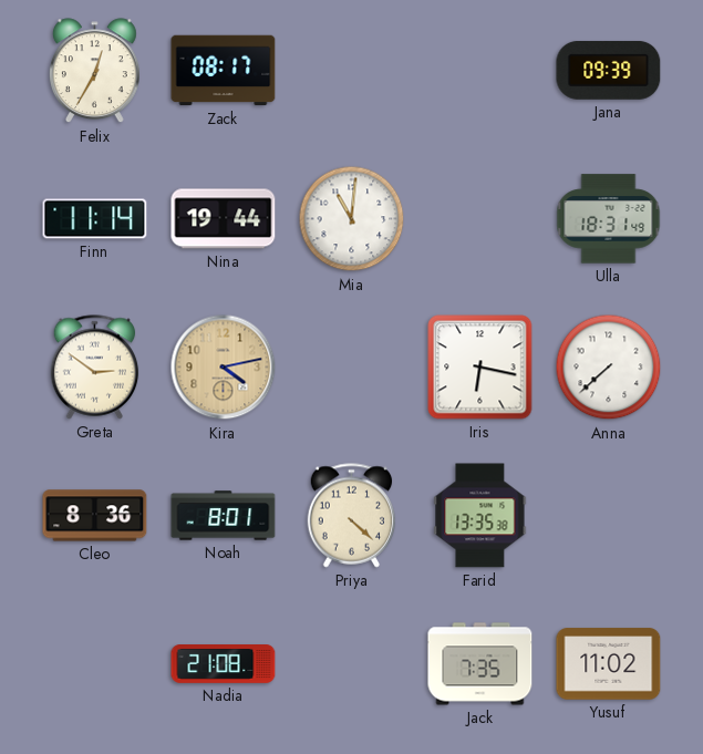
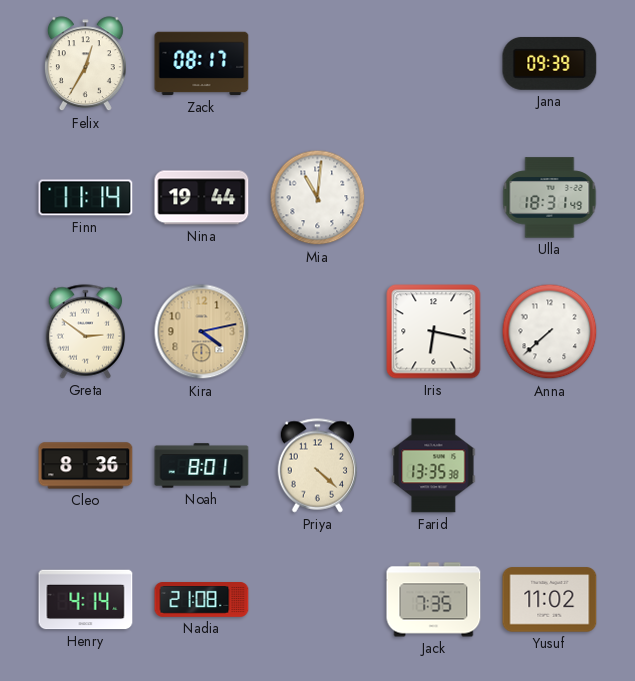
Henry: none -> 4:14
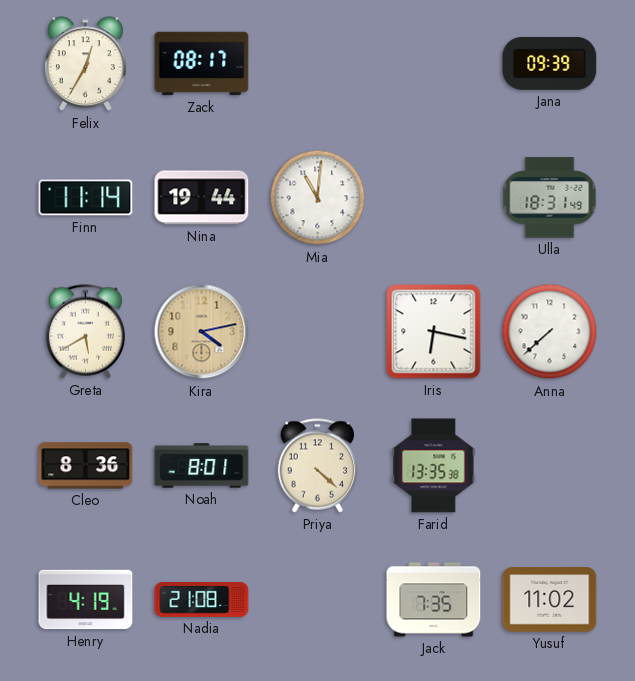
Greta: 2:51 -> 5:40
Henry: 4:14 -> 4:19
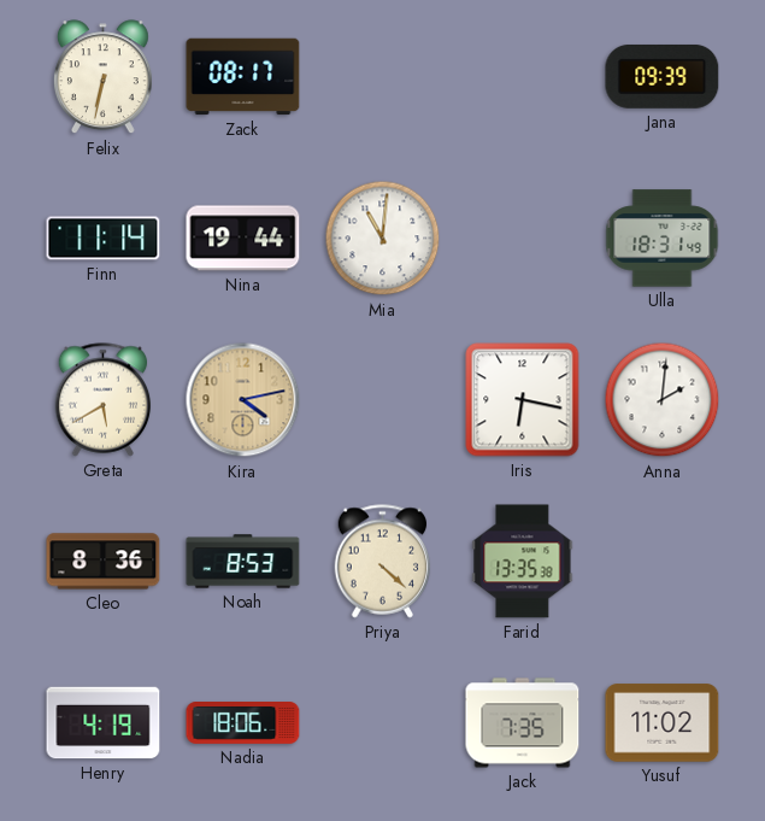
Felix: 12:35 -> 6:32
Anna: 7:38 -> 2:01
Noah: 8:01 -> 8:53
Nadia: 21:08 -> 18:06
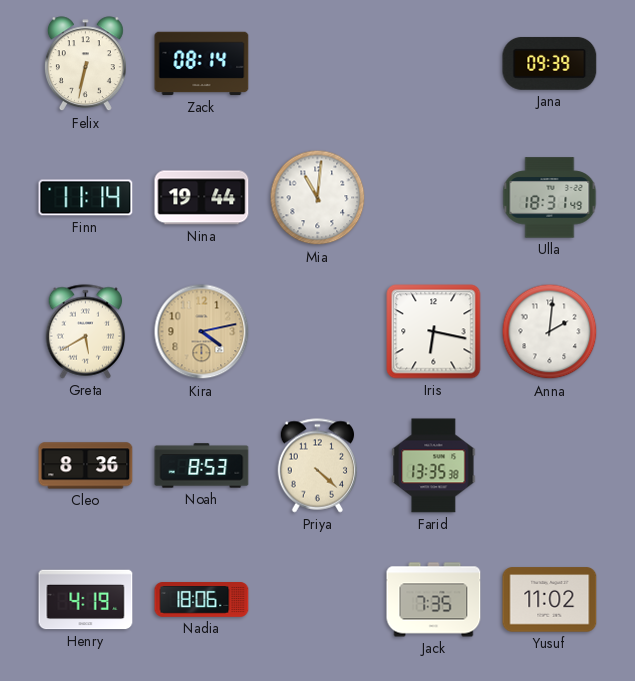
Zack: 08:17 -> 08:14
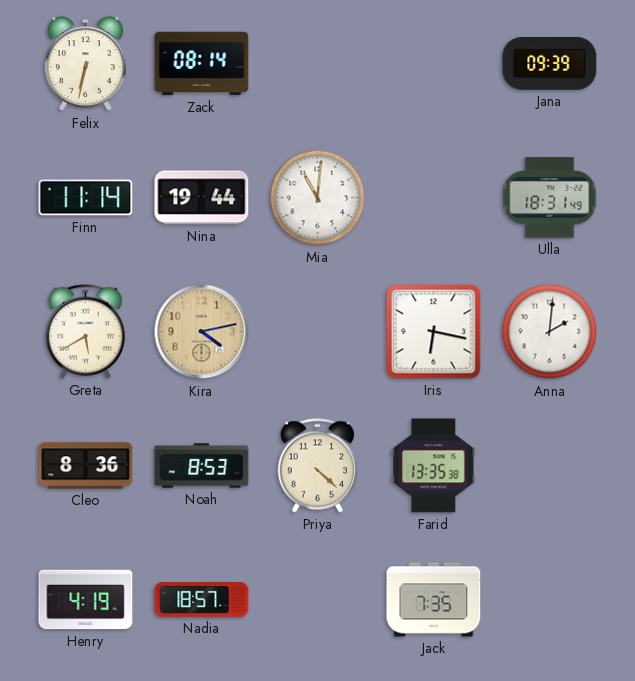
Nadia: 18:06 -> 18:57
Yusuf: 11:02 -> none
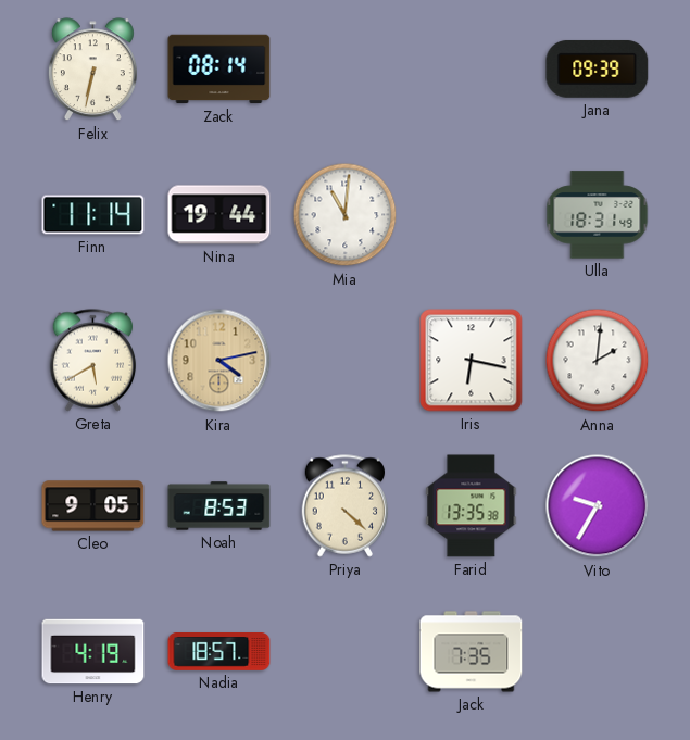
Cleo: 8:36 -> 9:05
Vito: none -> 9:35
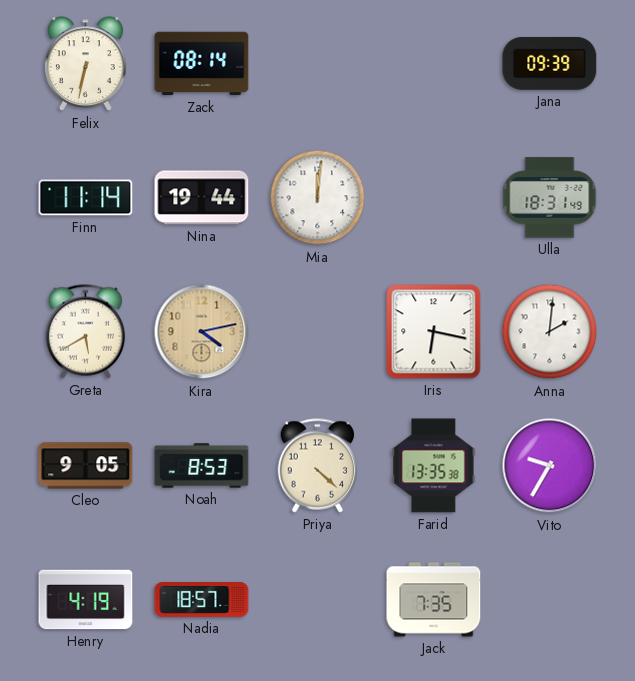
Mia: 11:01 -> 12:01
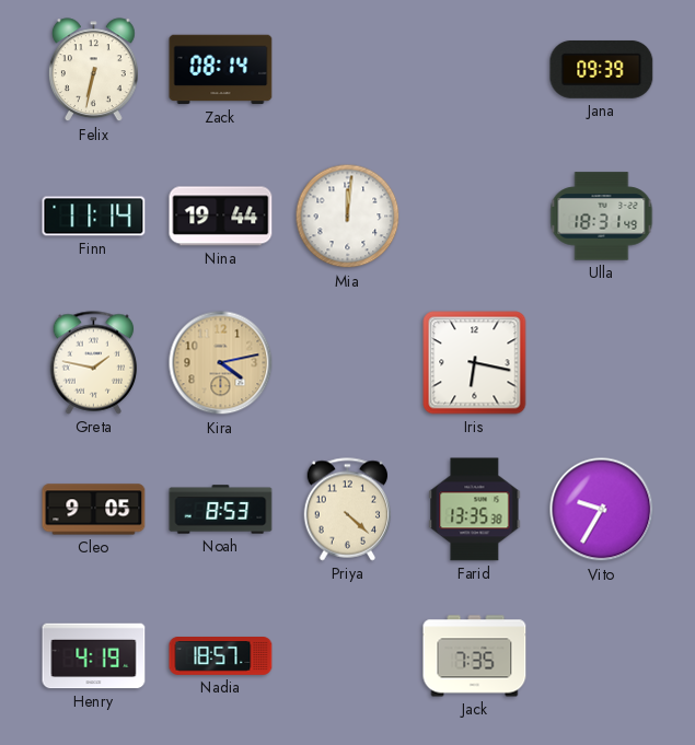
Greta: 5:40 -> 1:47
Anna: 2:01 -> none
